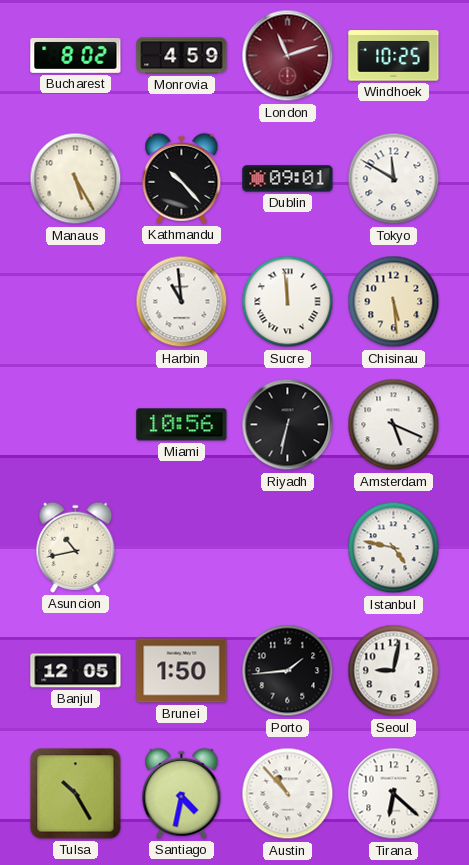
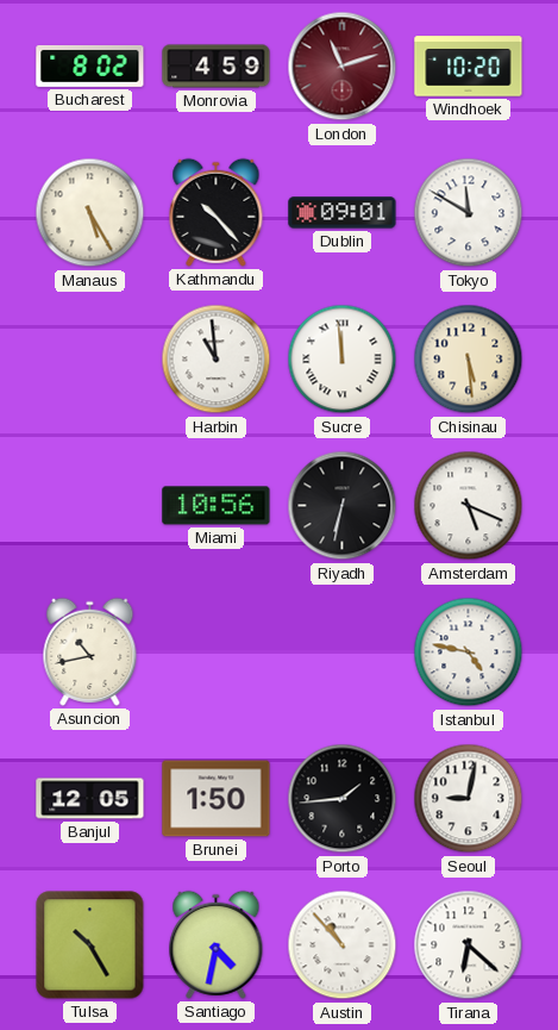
Windhoek: 10:25 -> 10:20
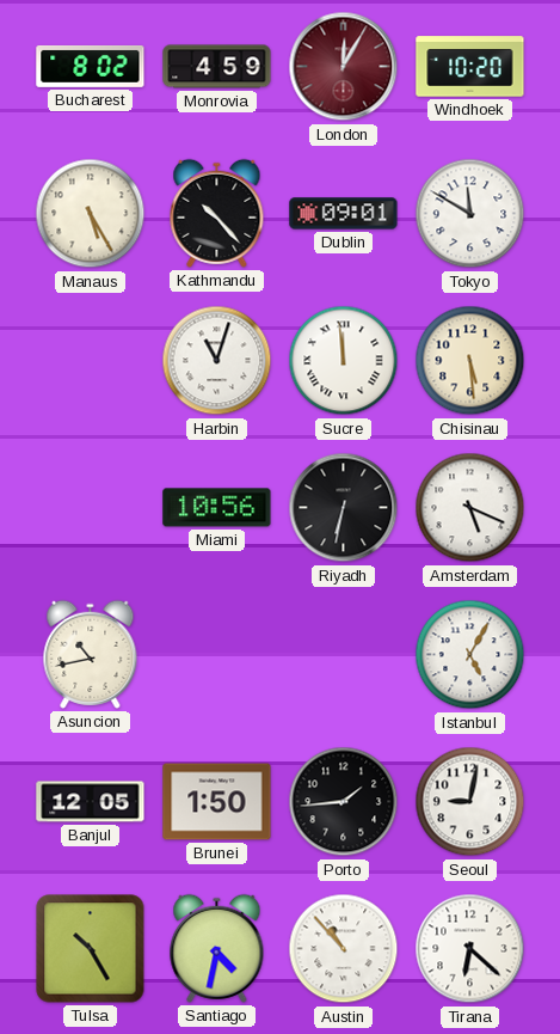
London: 11:12 -> 12:05
Harbin: 10:59 -> 11:03
Istanbul: 4:47 -> 5:05
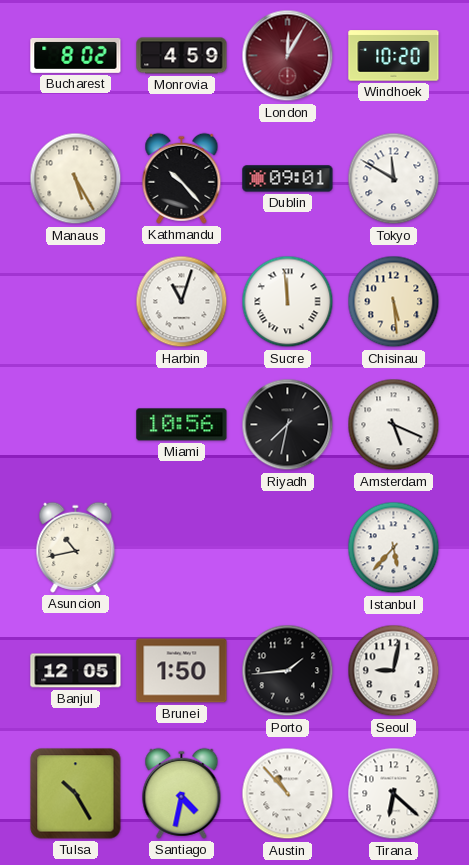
Riyadh: 6:32 -> 7:32
Istanbul: 5:05 -> 5:37
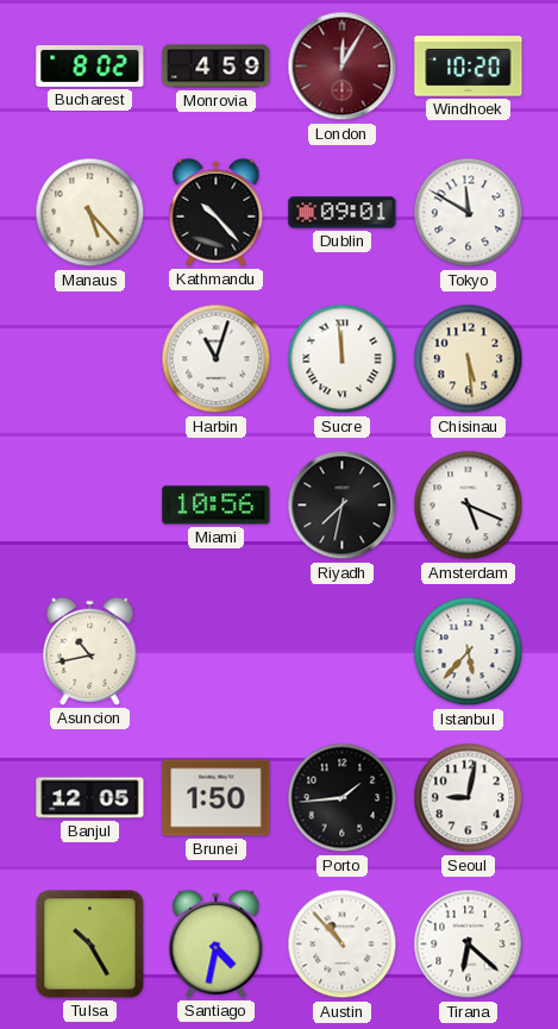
Manaus: 5:25 -> 5:23
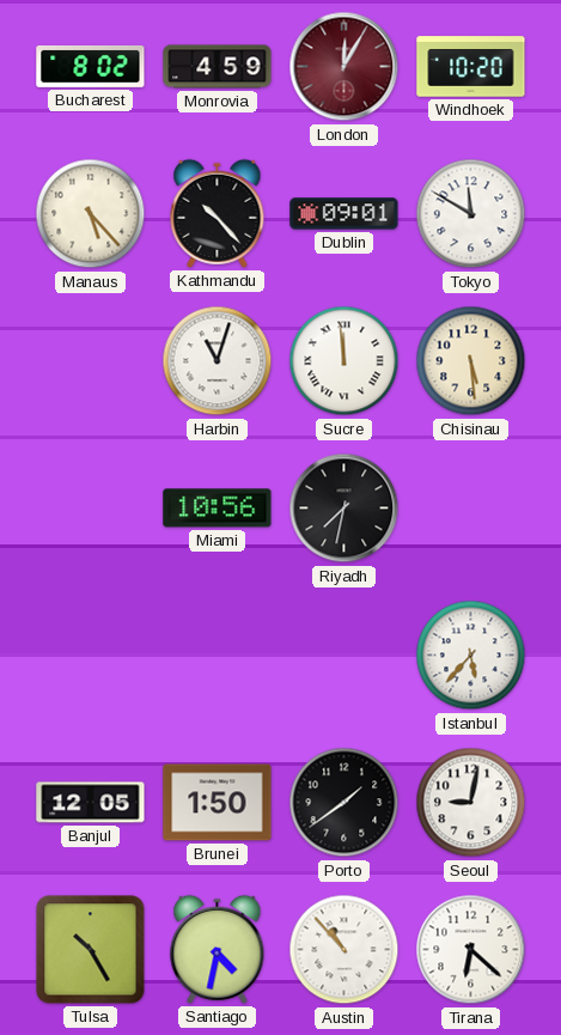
Amsterdam: 5:19 -> none
Asuncion: 10:43 -> none
Porto: 1:44 -> 1:39
